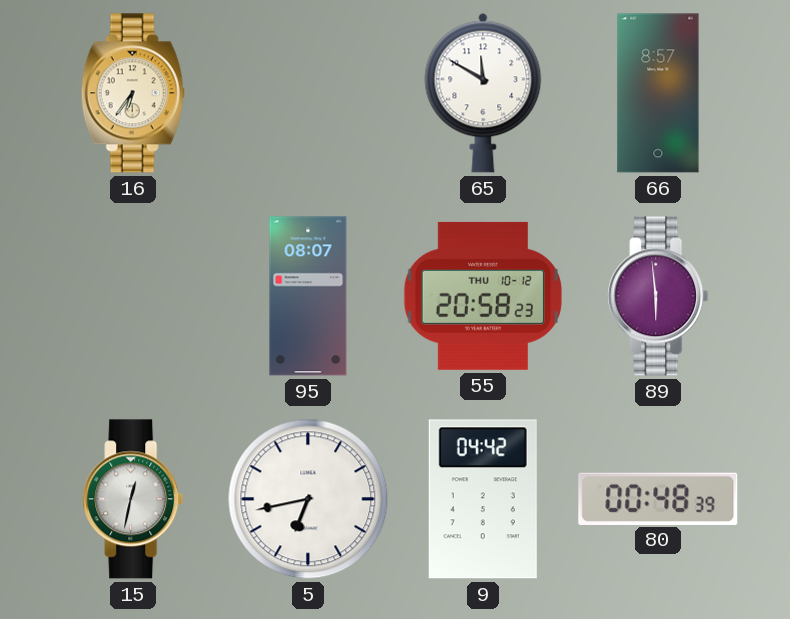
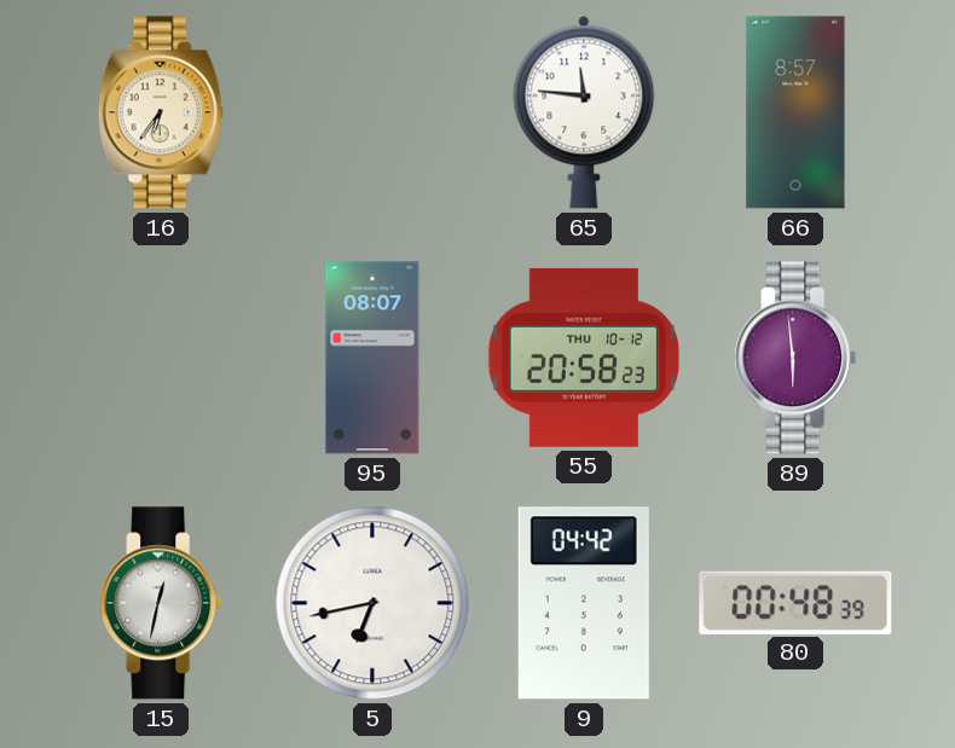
65: 11:50 -> 11:46
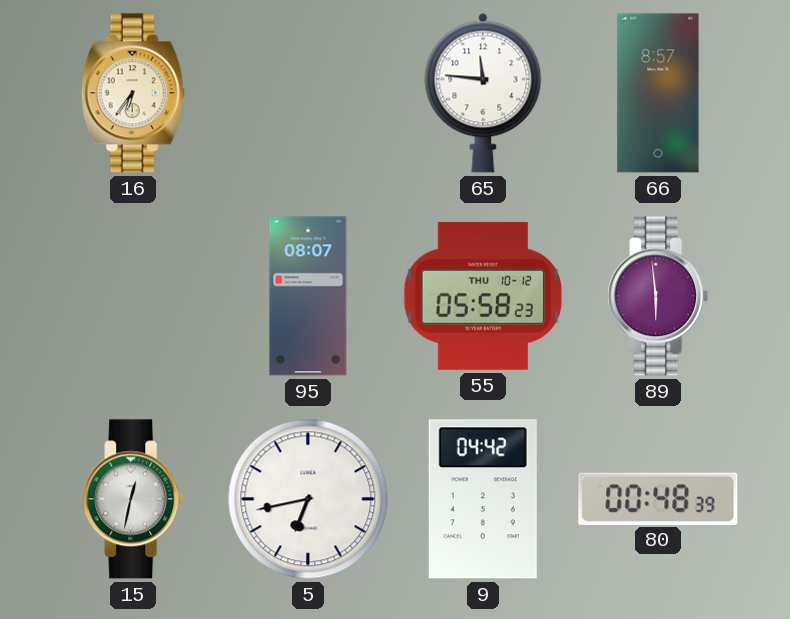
55: 20:58 -> 05:58
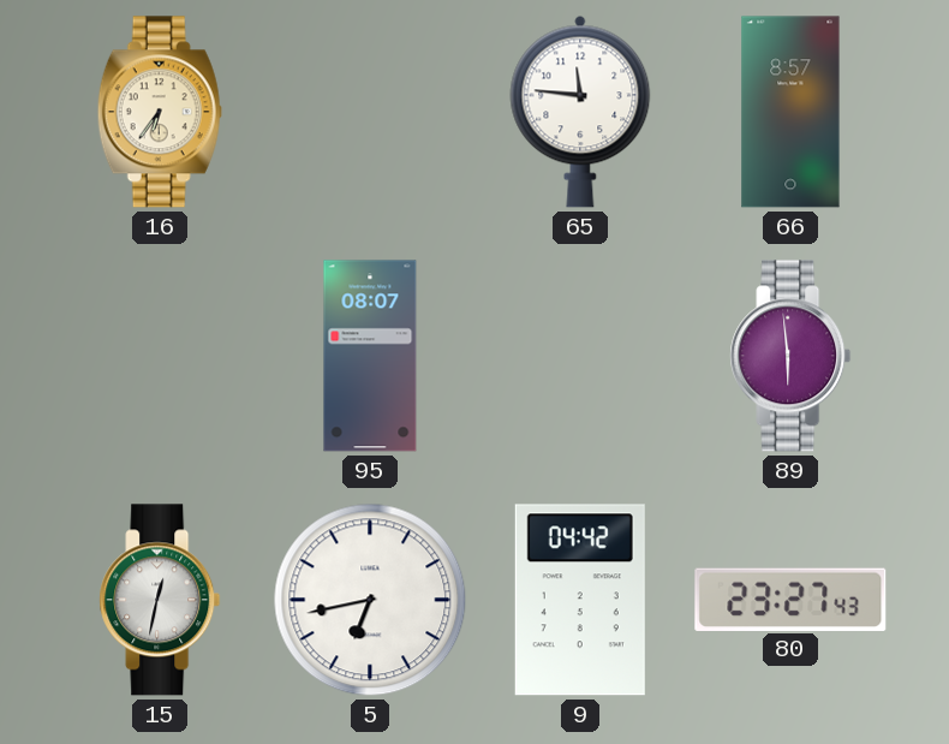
55: 05:58 -> none
80: 00:48 -> 23:27
